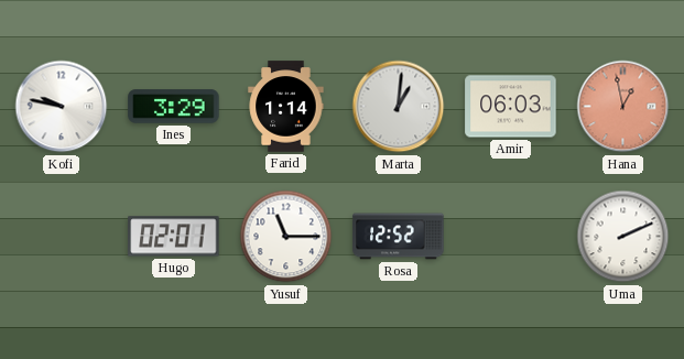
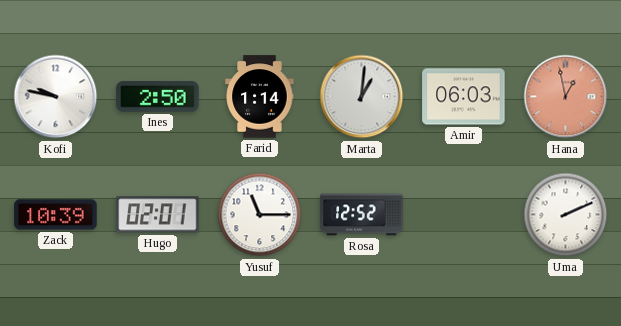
Ines: 3:29 -> 2:50
Zack: none -> 10:39
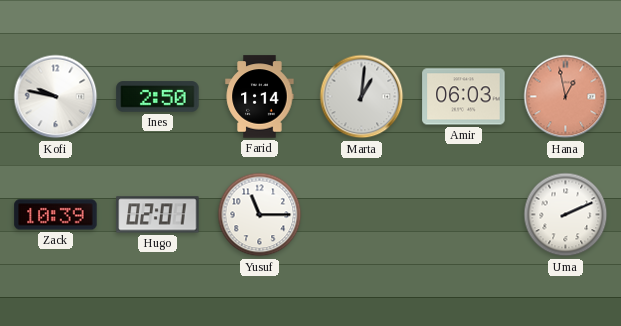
Rosa: 12:52 -> none
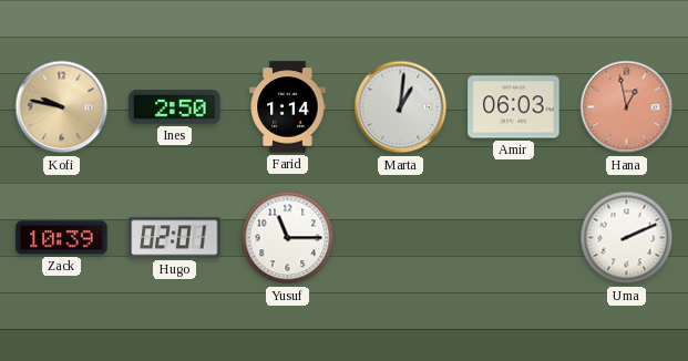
Kofi dial: white -> champagne
